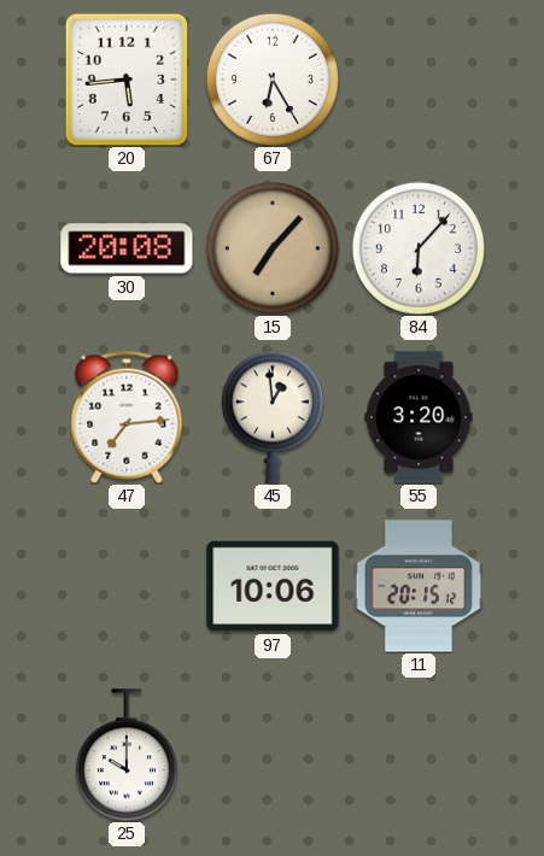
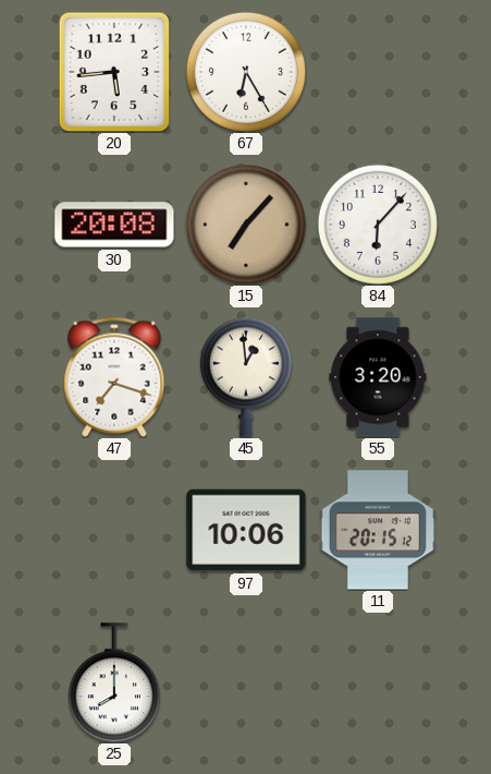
47: 7:14 -> 7:18
25: 10:00 -> 8:00
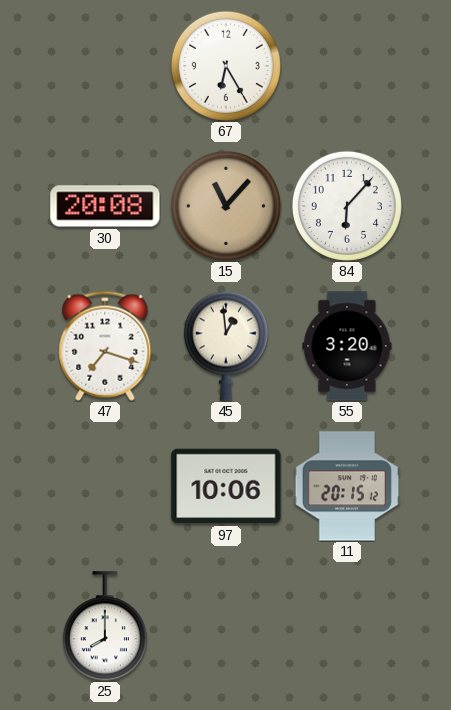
20: 5:44 -> none
15: 7:07 -> 11:07
